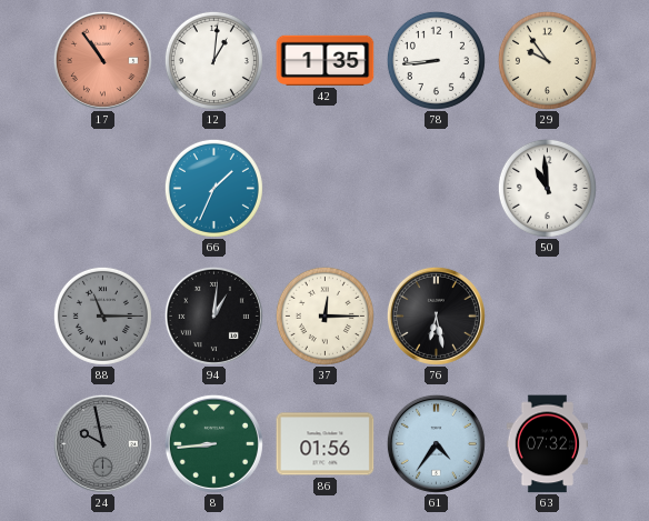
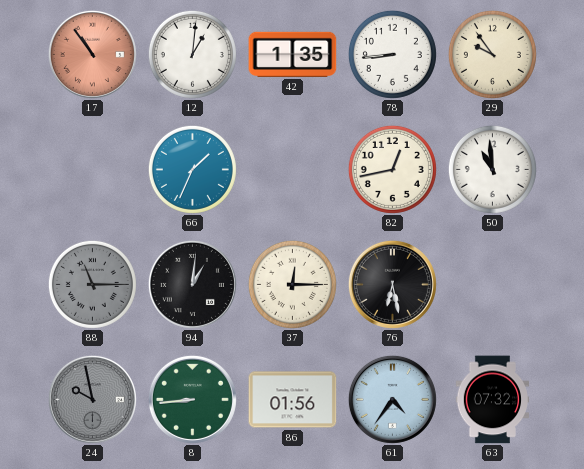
82: none -> 12:43
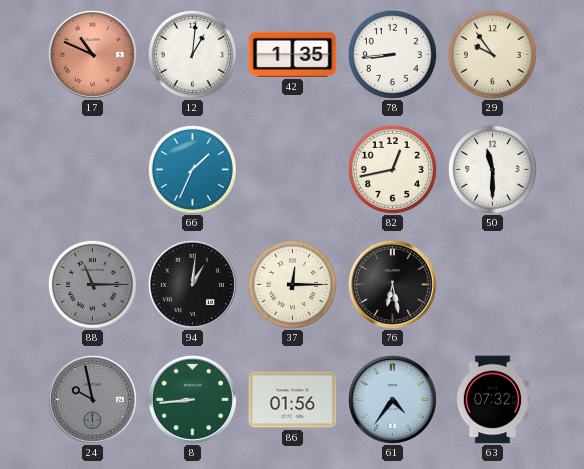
17: 10:54 -> 10:49
50: 10:59 -> 11:30
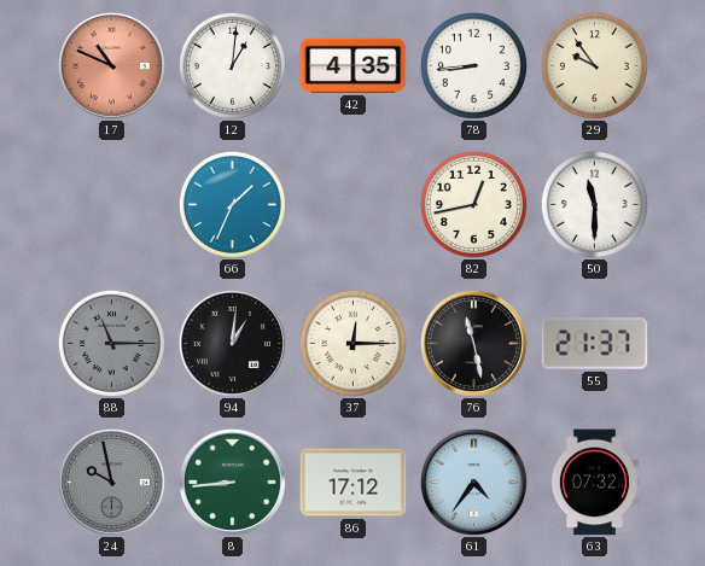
42: 1:35 -> 4:35
76: 6:28 -> 11:28
55: none -> 21:37
86: 01:56 -> 17:12
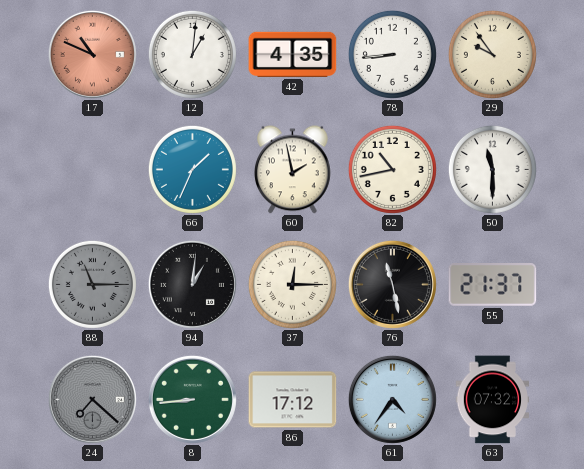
60: none -> 1:58
82: 12:43 -> 10:43
24: 9:58 -> 7:22
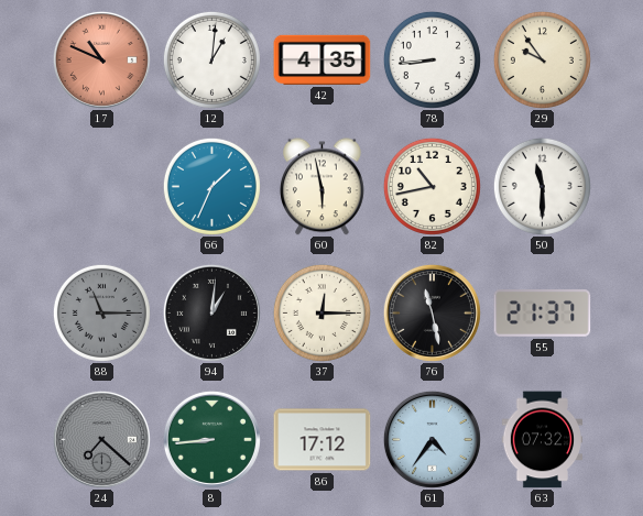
60: 1:58 -> 5:58
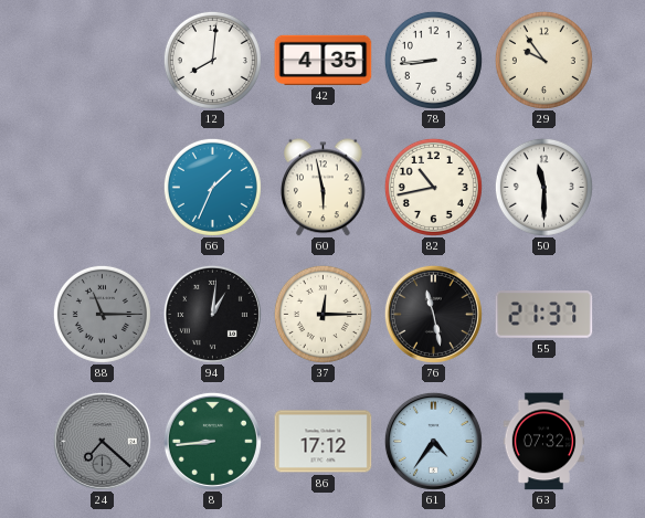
17: 10:49 -> none
12: 1:01 -> 8:01
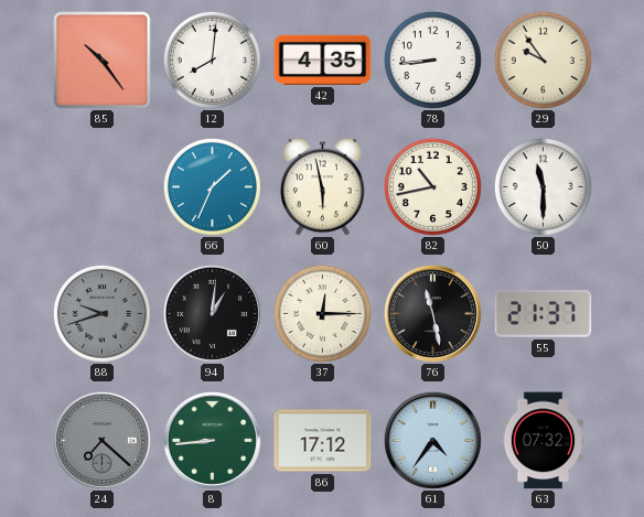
85: none -> 10:24
88: 11:15 -> 9:42
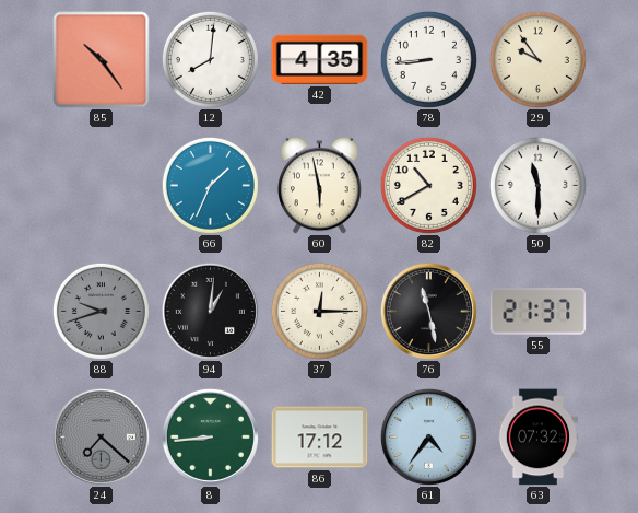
82: 10:43 -> 10:40
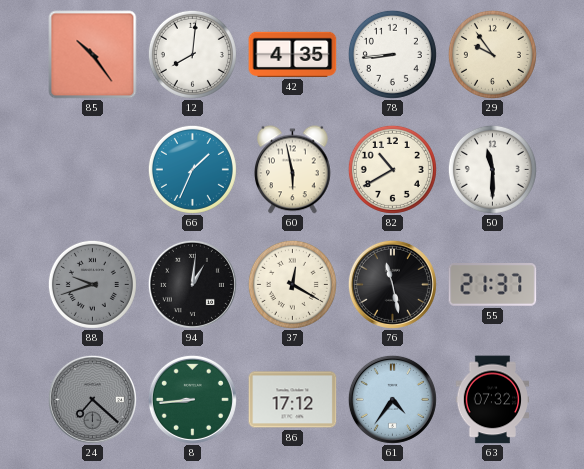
37: 12:15 -> 12:20
